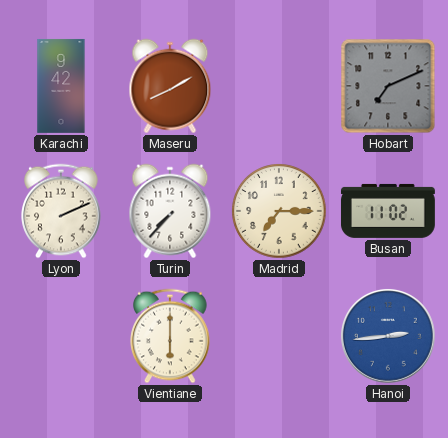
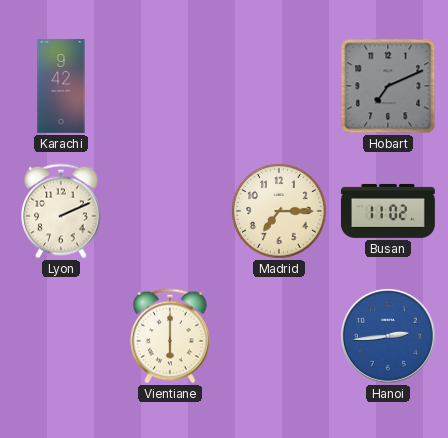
Maseru: 8:10 -> none
Turin: 7:37 -> none
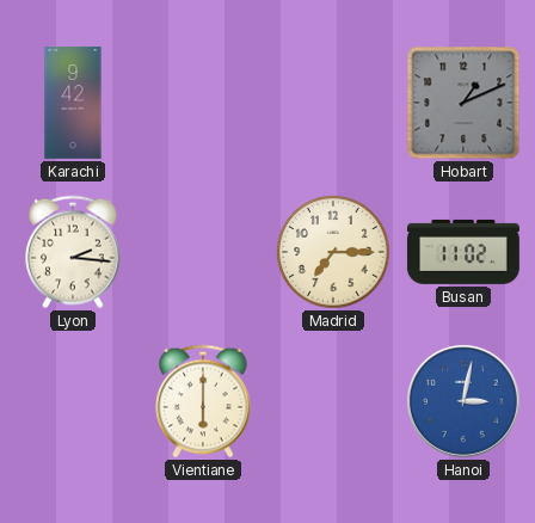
Hobart: 7:11 -> 1:11
Lyon: 2:11 -> 2:16
Hanoi: 2:44 -> 3:02
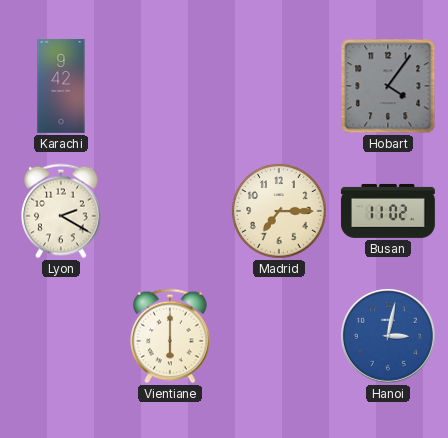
Hobart: 1:11 -> 4:06
Lyon: 2:16 -> 2:20
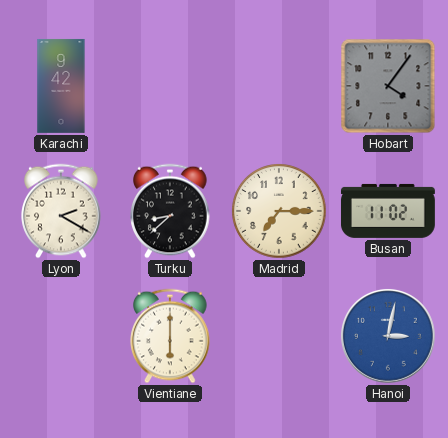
Turku: none -> 8:38
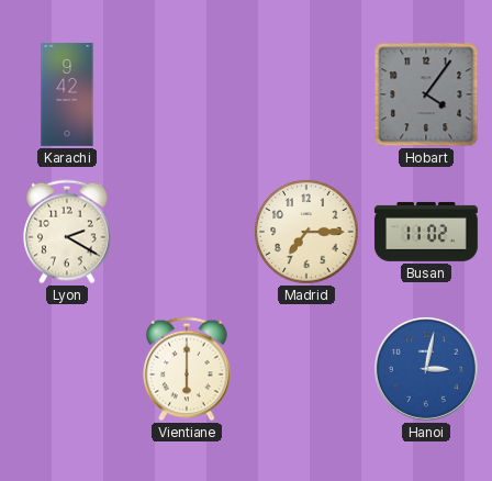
Turku: 8:38 -> none
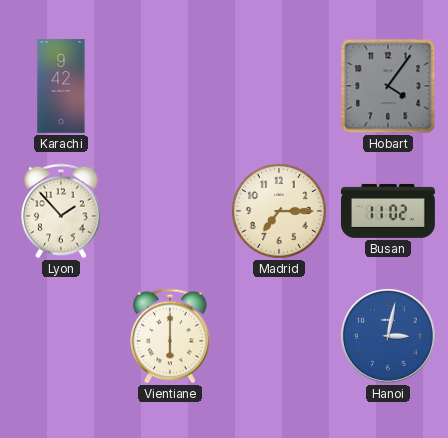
Lyon: 2:20 -> 1:53
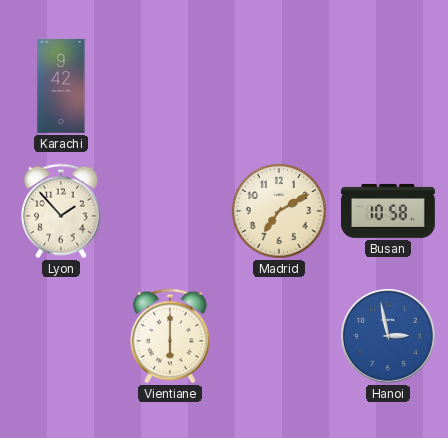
Hobart: 4:06 -> none
Madrid: 7:15 -> 7:10
Busan: 11:02 -> 10:58
Hanoi: 3:02 -> 2:58
